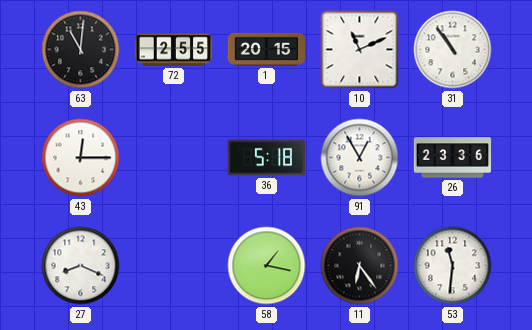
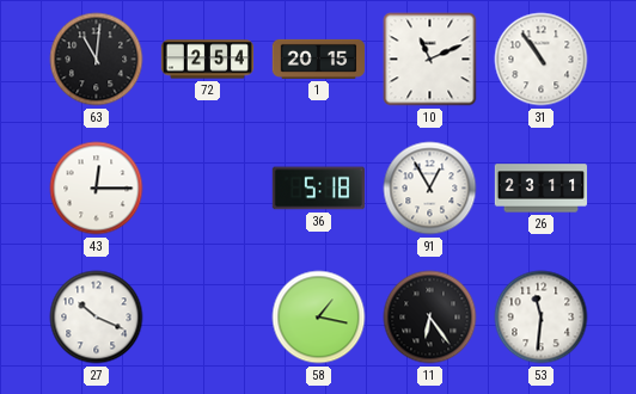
72: 2:55 -> 2:54
26: 23:36 -> 23:11
27: 8:19 -> 10:19
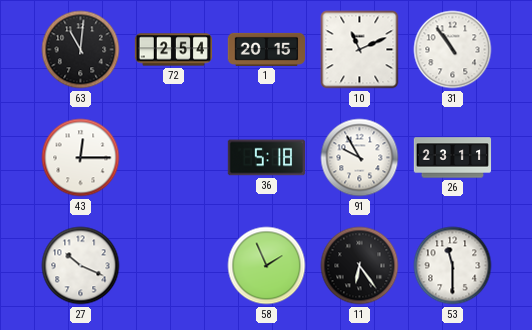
91: 12:55 -> 9:55
58: 1:17 -> 1:56
53: 11:31 -> 11:30
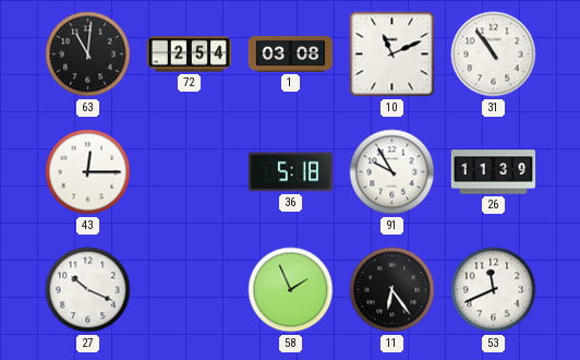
1: 20:15 -> 03:08
26: 23:11 -> 11:39
53: 11:30 -> 11:41
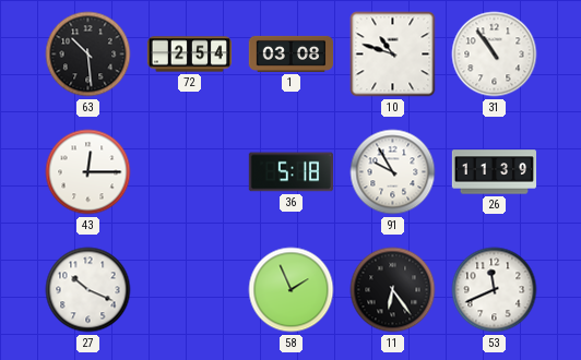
63: 11:01 -> 10:29
10: 11:11 -> 10:48
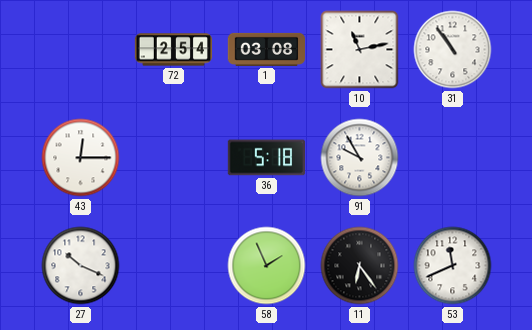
63: 10:29 -> none
10: 10:48 -> 11:13
26: 11:39 -> none
